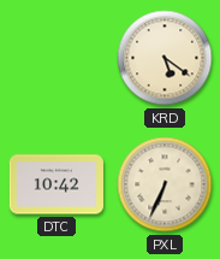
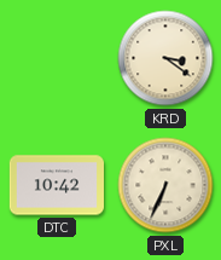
KRD: 5:21 -> 3:21
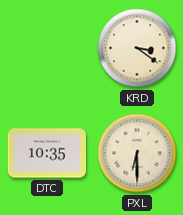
DTC: 10:42 -> 10:35
PXL: 6:34 -> 6:30
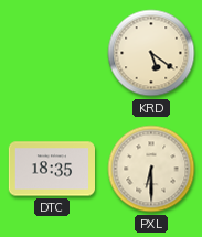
KRD: 3:21 -> 5:21
DTC: 10:35 -> 18:35
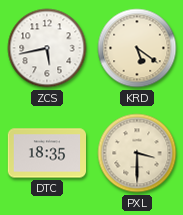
ZCS: none -> 5:43
PXL: 6:30 -> 3:30
